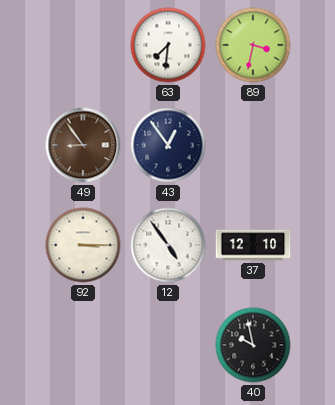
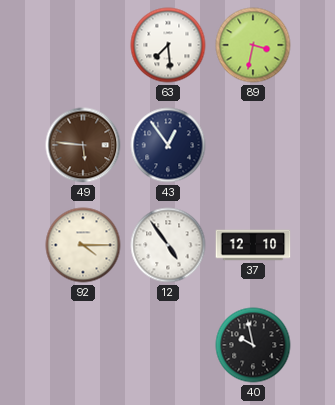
63: 7:31 -> 7:29
49: 8:54 -> 5:46
92: 3:15 -> 4:15
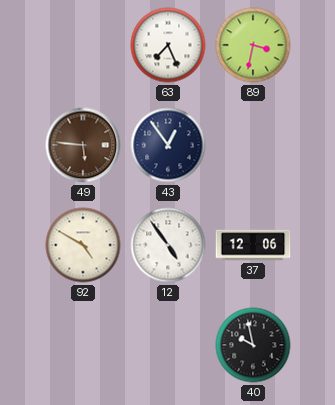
63: 7:29 -> 7:26
92: 4:15 -> 4:50
37: 12:10 -> 12:06
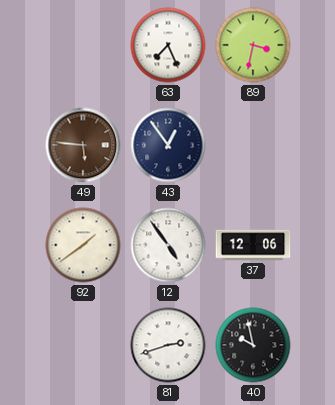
92: 4:50 -> 1:39
81: none -> 2:42
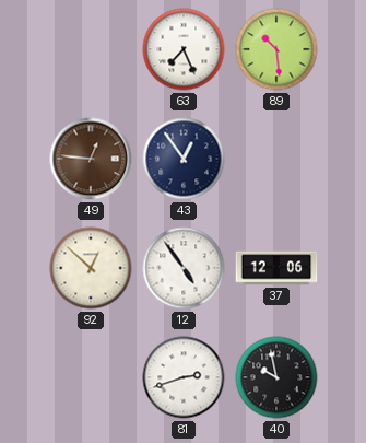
89: 3:32 -> 10:29
49: 5:46 -> 12:46
92: 1:39 -> 12:52
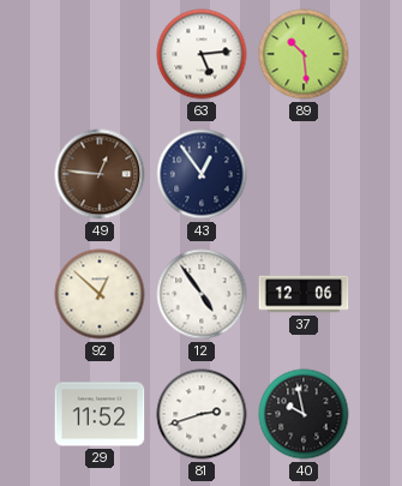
63: 7:26 -> 5:14
29: none -> 11:52
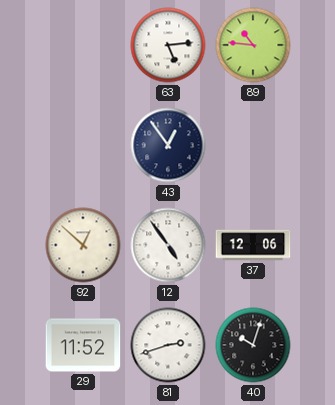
89: 10:29 -> 10:46
49: 12:46 -> none
40: 9:58 -> 10:03
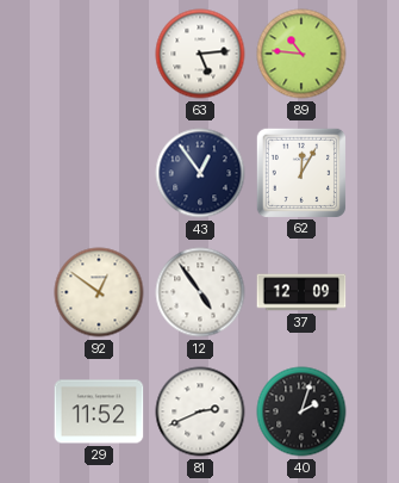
62: none -> 12:05
92: 12:52 -> 12:51
37: 12:06 -> 12:09
81: 2:42 -> 2:41
40: 10:03 -> 2:03
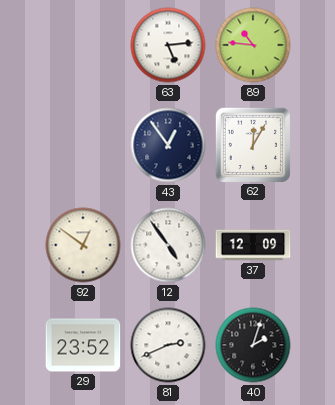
29: 11:52 -> 23:52
